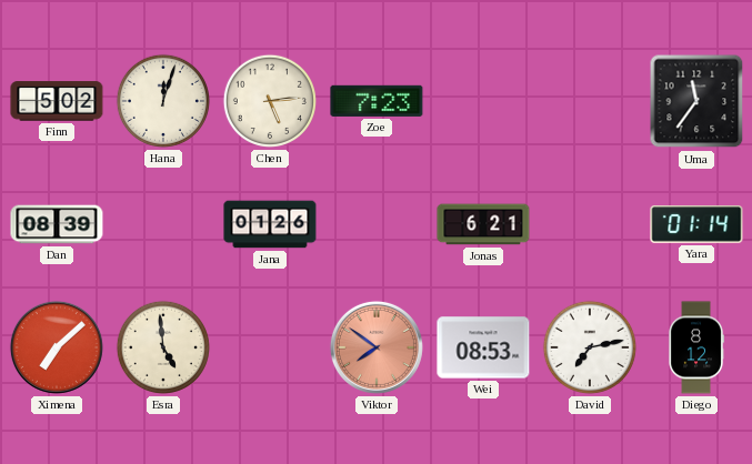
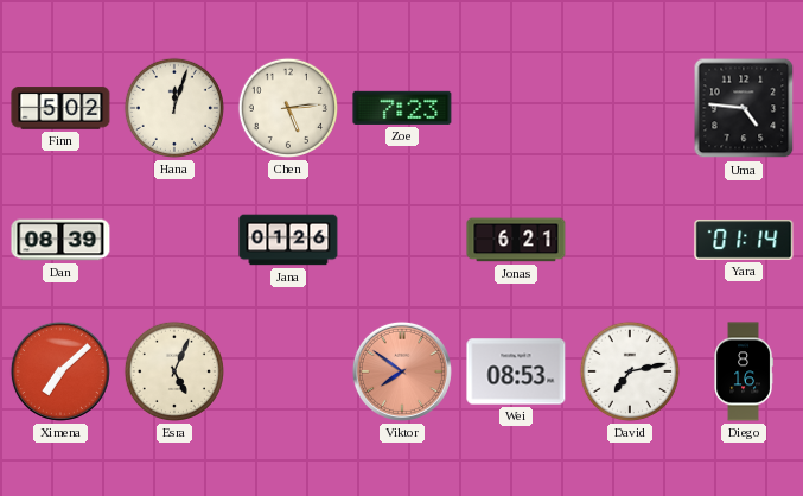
Uma: 11:36 -> 4:46
Esra: 4:59 -> 5:04
Diego: 8:12 -> 8:16
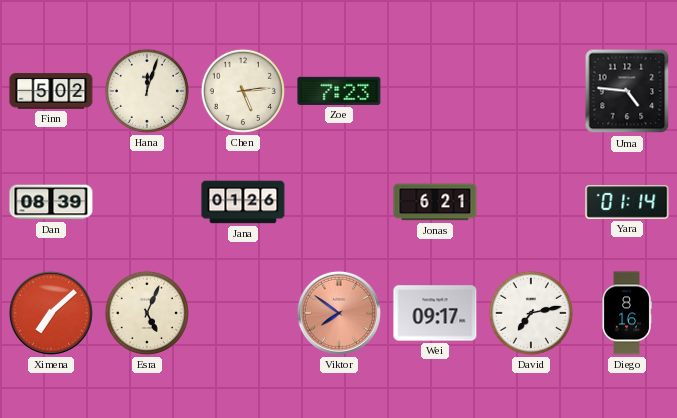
Wei: 08:53 -> 09:17
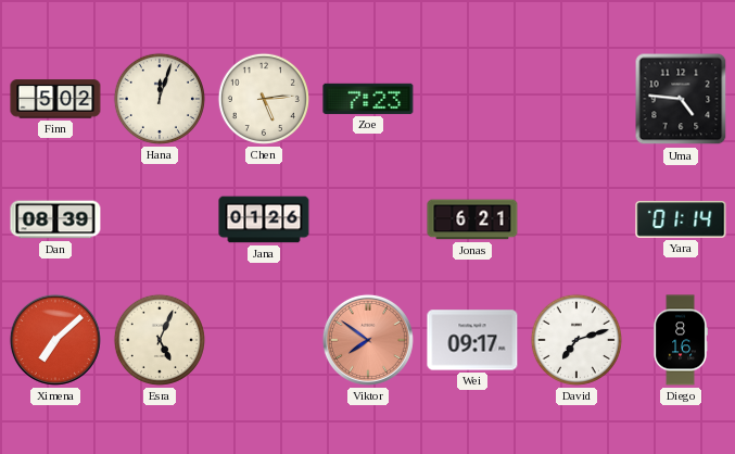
David: 7:13 -> 7:12
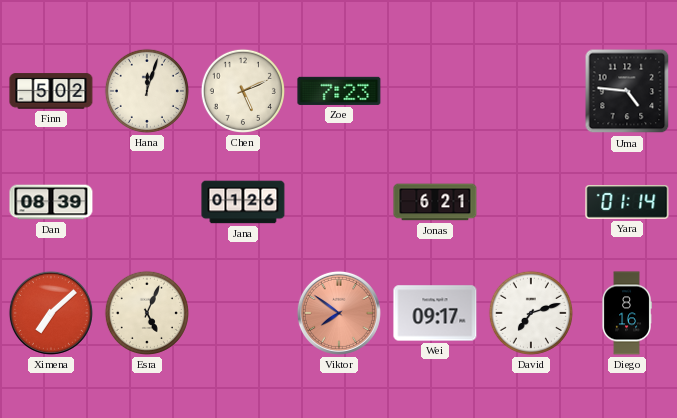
Chen: 5:14 -> 5:11
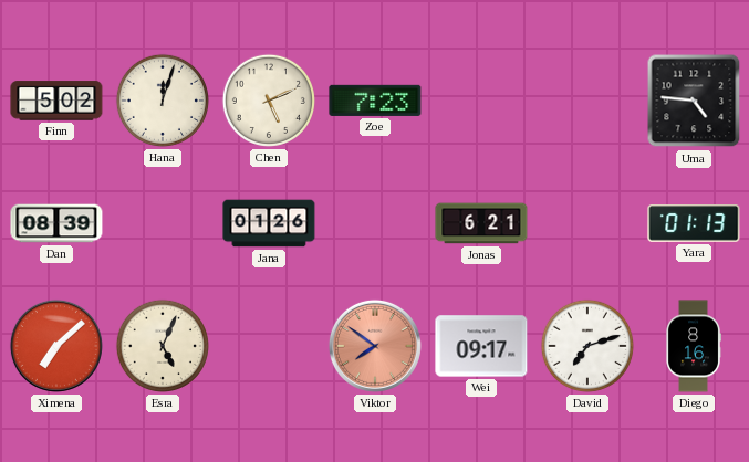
Yara: 01:14 -> 01:13
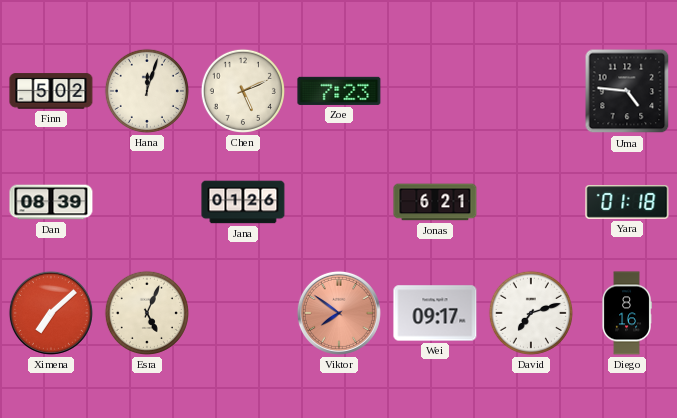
Yara: 01:13 -> 01:18
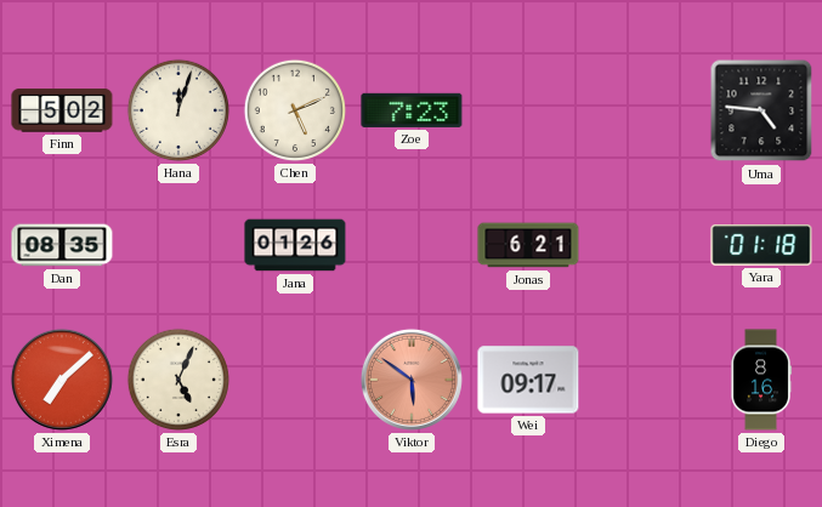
Dan: 08:39 -> 08:35
Viktor: 7:51 -> 5:51
David: 7:12 -> none
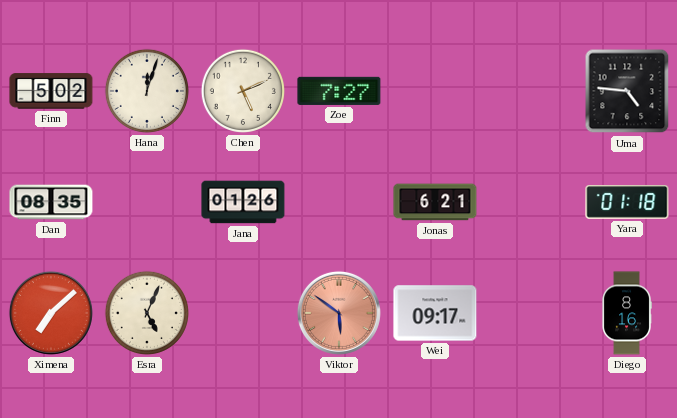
Zoe: 7:23 -> 7:27
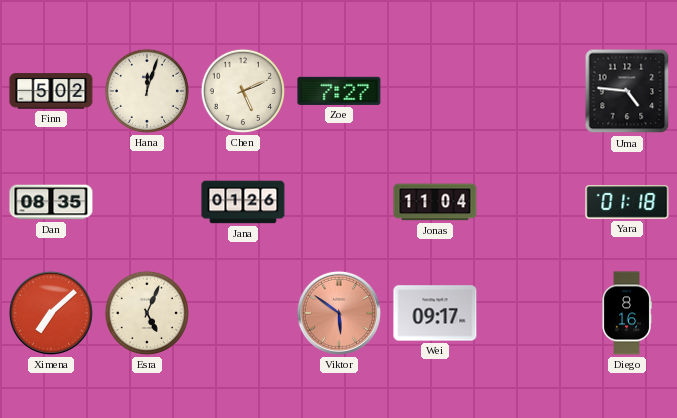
Jonas: 6:21 -> 11:04
